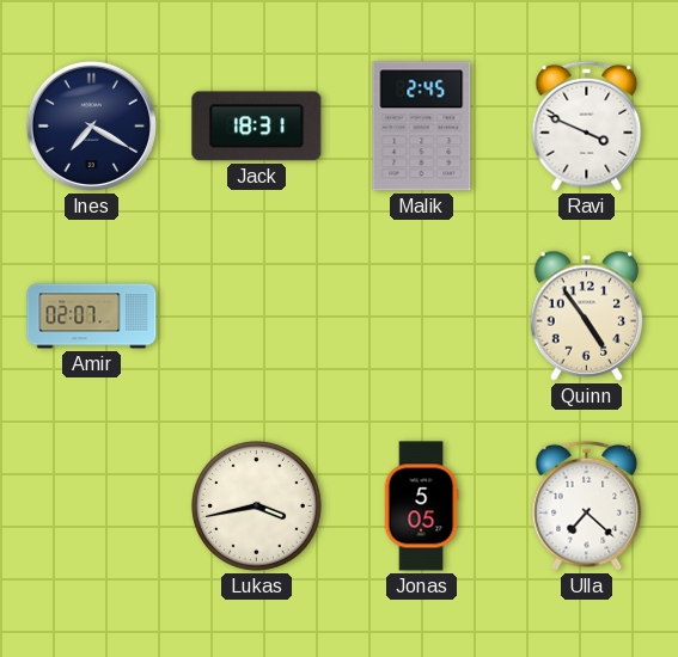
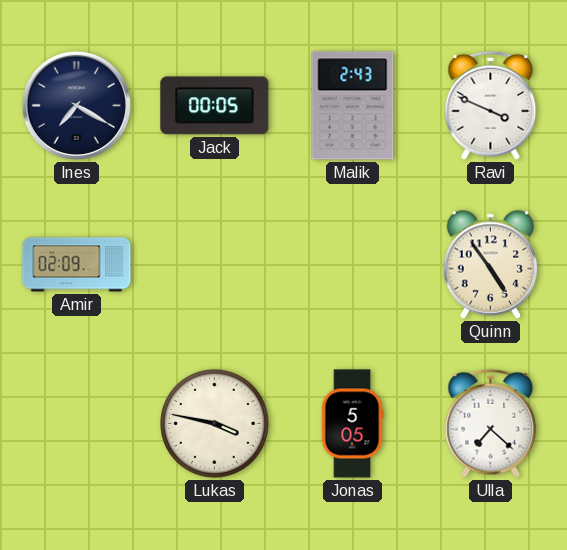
Jack: 18:31 -> 00:05
Malik: 2:45 -> 2:43
Amir: 02:07 -> 02:09
Lukas: 3:43 -> 3:47
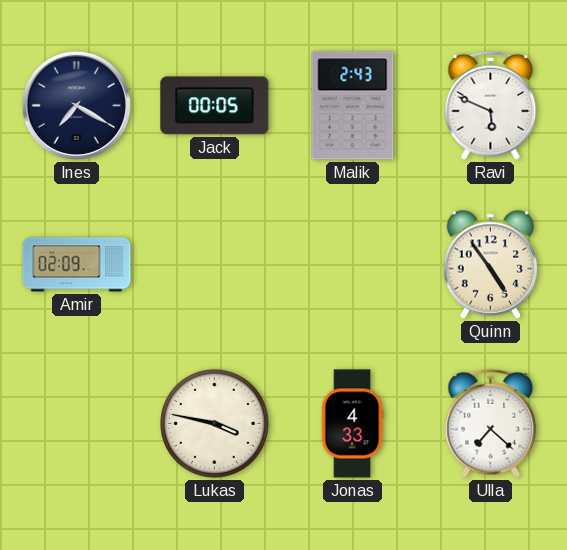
Ravi: 3:49 -> 5:49
Jonas: 5:05 -> 4:33
